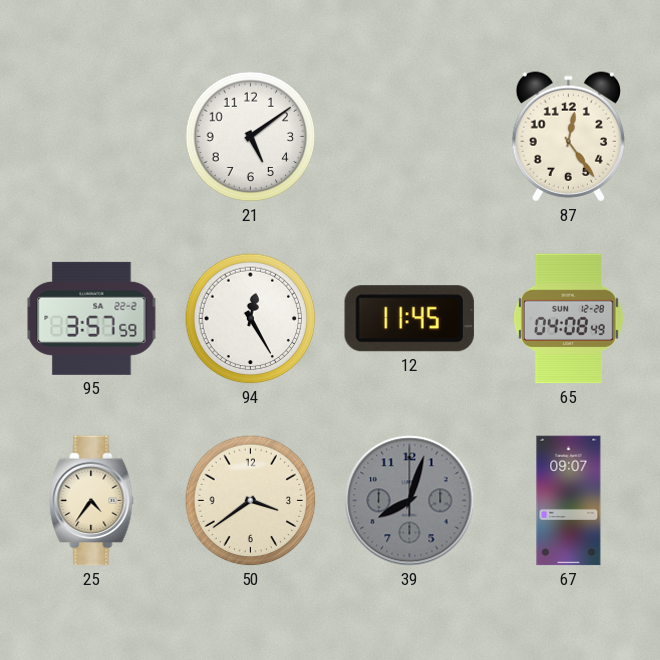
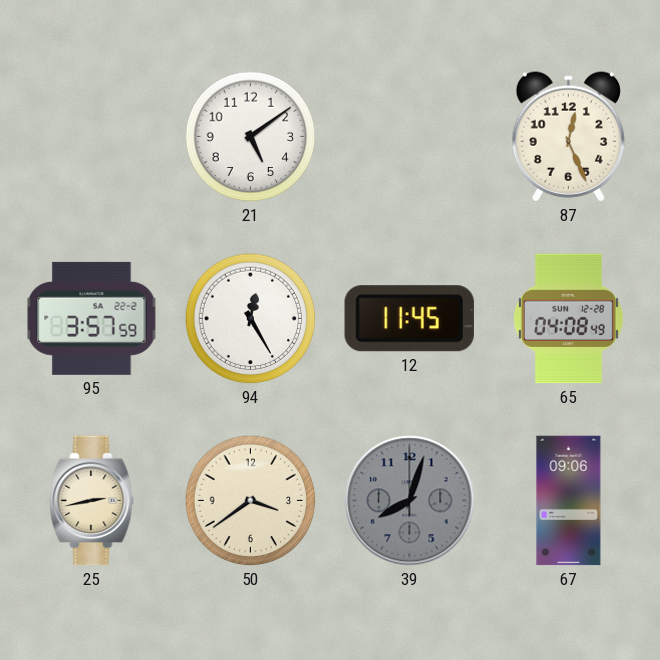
87: 12:24 -> 12:26
25: 4:36 -> 2:43
67: 09:07 -> 09:06
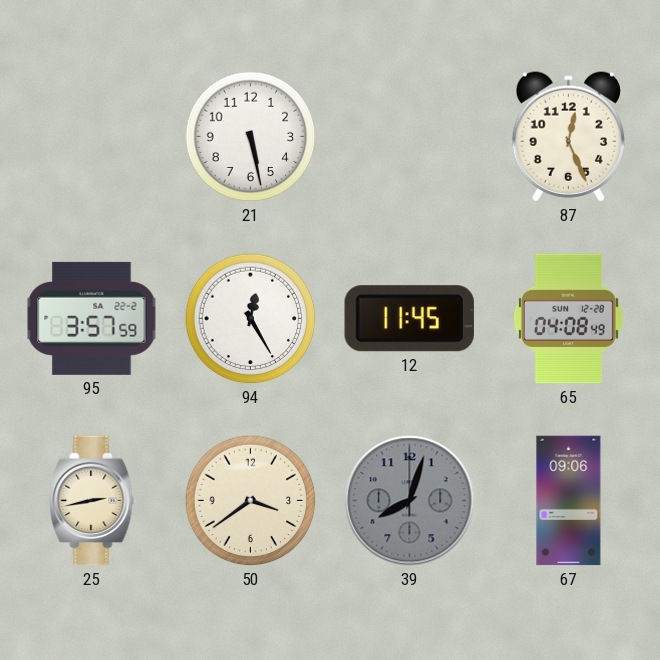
21: 5:09 -> 5:28
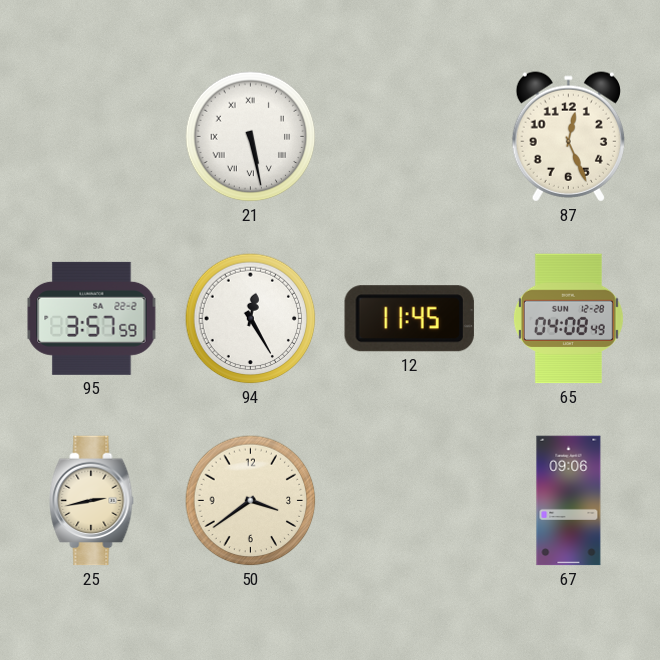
21 numerals: Arabic -> Roman
39: 8:03 -> none
